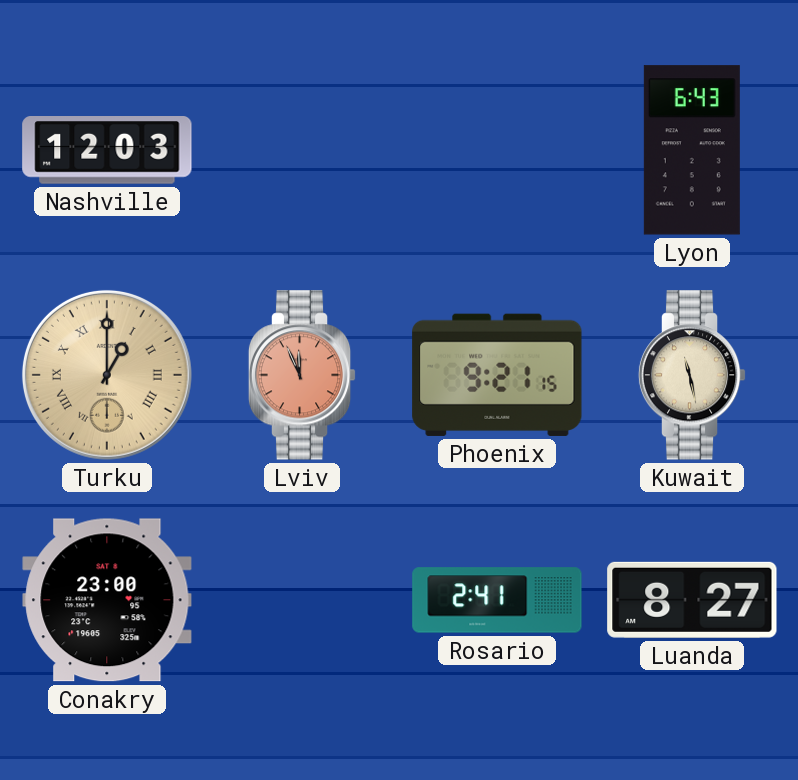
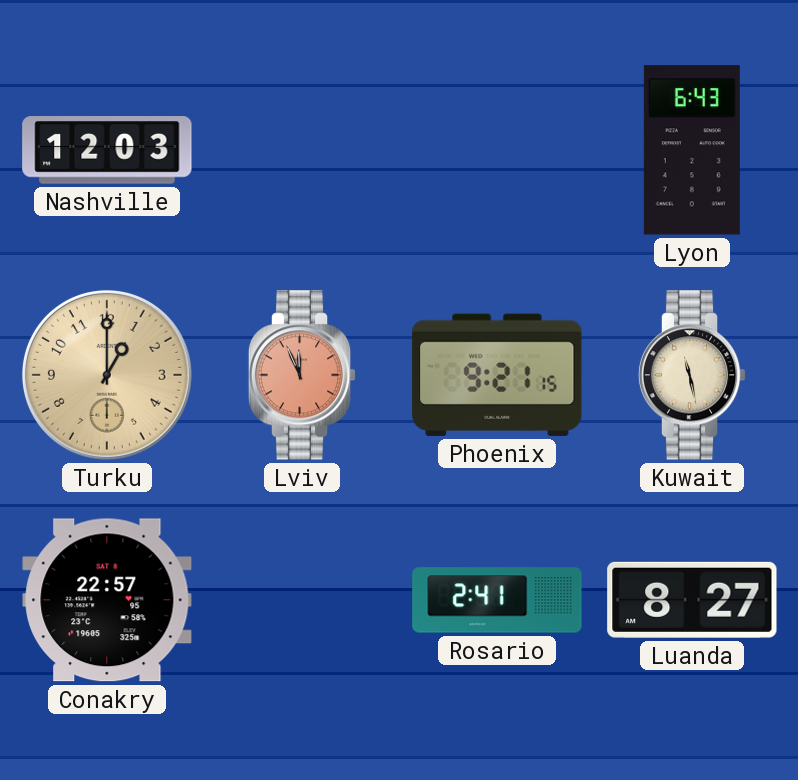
Turku numerals: Roman -> Arabic
Conakry: 23:00 -> 22:57
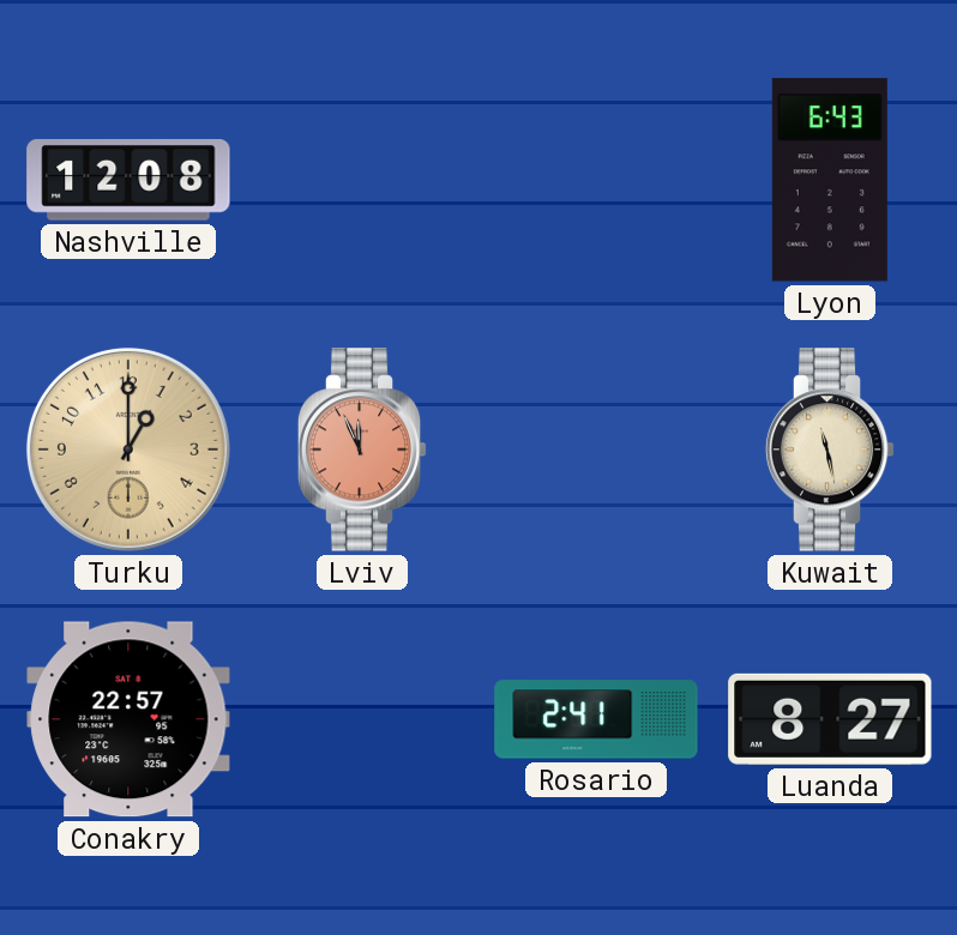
Nashville: 12:03 -> 12:08
Phoenix: 9:21 -> none
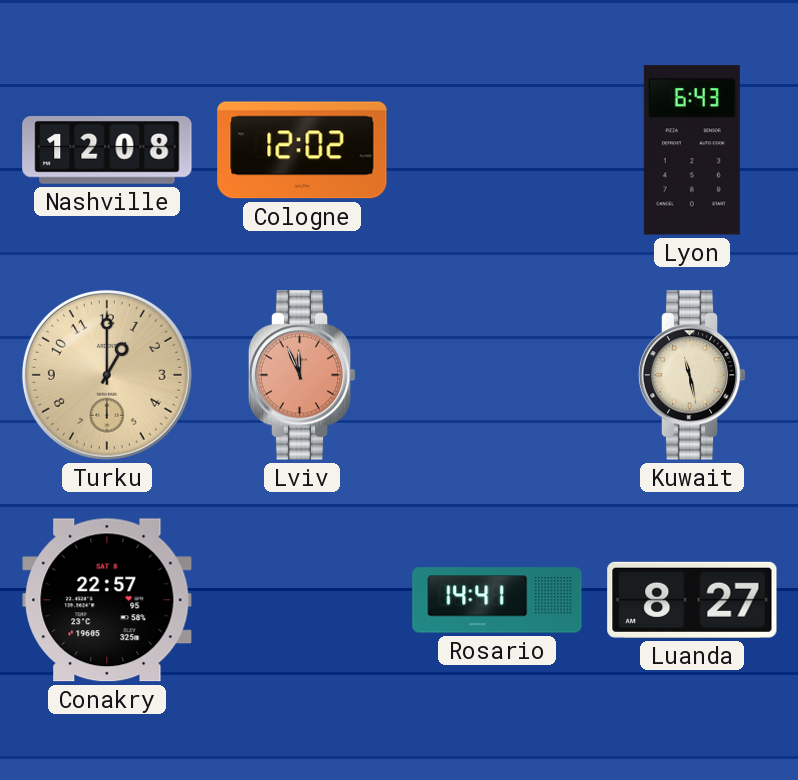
Cologne: none -> 12:02
Rosario: 2:41 -> 14:41
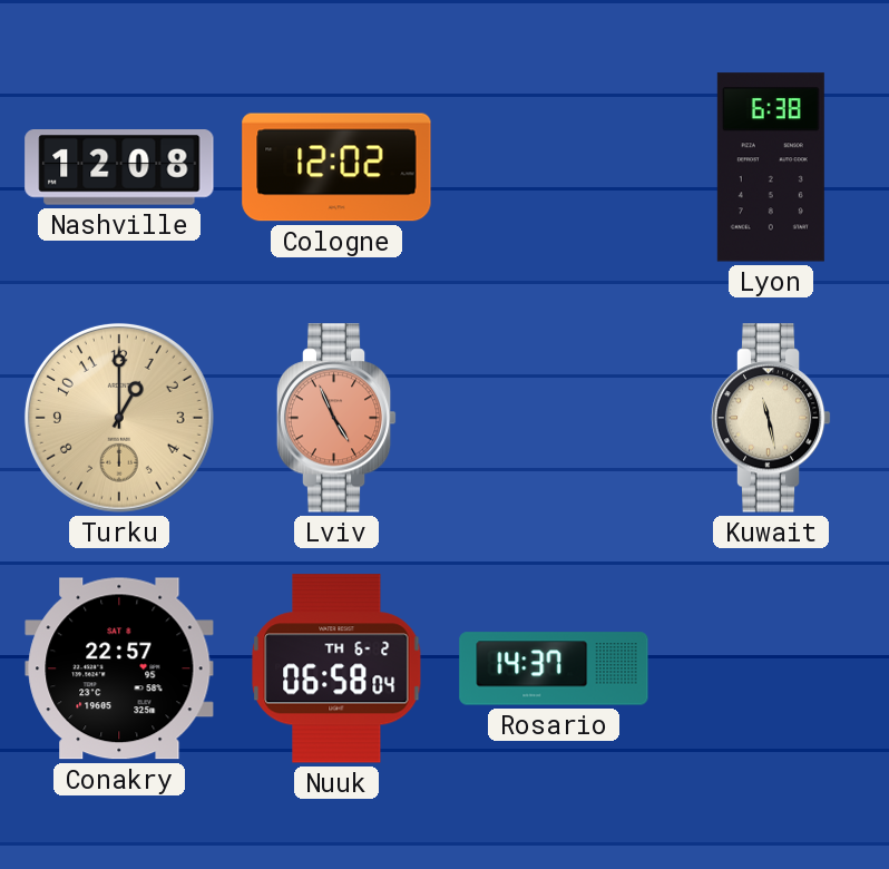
Lyon: 6:43 -> 6:38
Lviv: 11:56 -> 4:56
Nuuk: none -> 06:58
Rosario: 14:41 -> 14:37
Luanda: 8:27 -> none
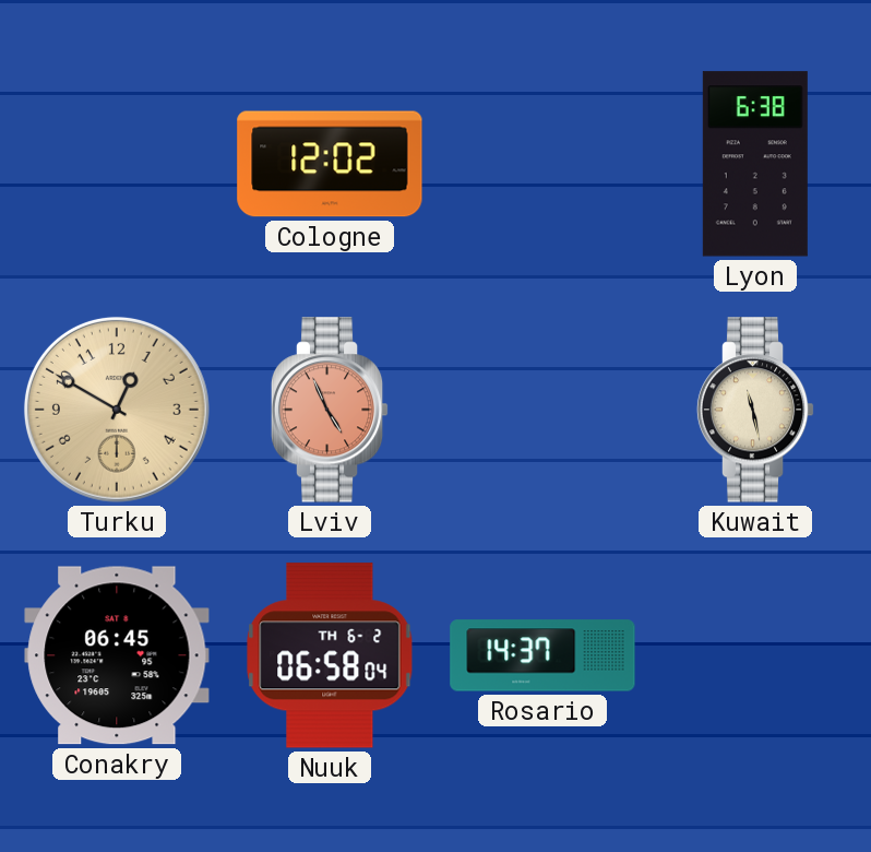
Nashville: 12:08 -> none
Turku: 1:00 -> 12:50
Conakry: 22:57 -> 06:45
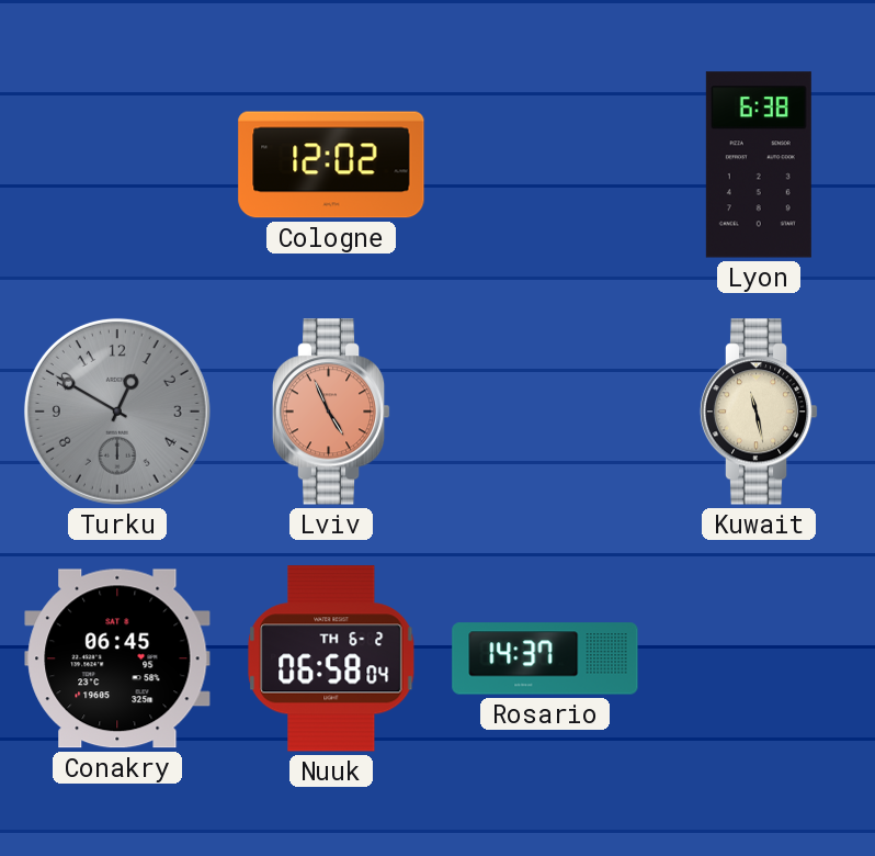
Turku dial: champagne -> grey
